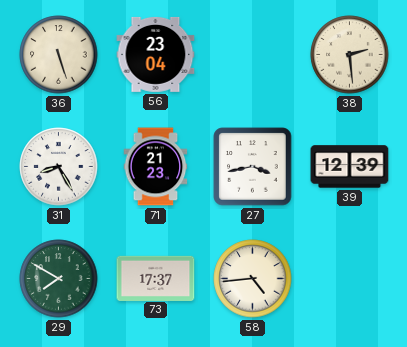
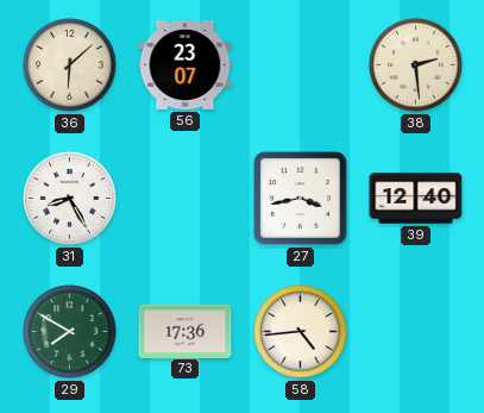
36: 5:27 -> 6:08
56: 23:04 -> 23:07
71: 21:23 -> none
39: 12:39 -> 12:40
73: 17:37 -> 17:36
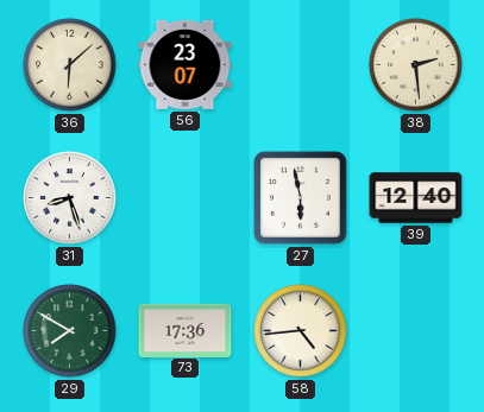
31: 8:25 -> 8:27
27: 3:43 -> 5:58
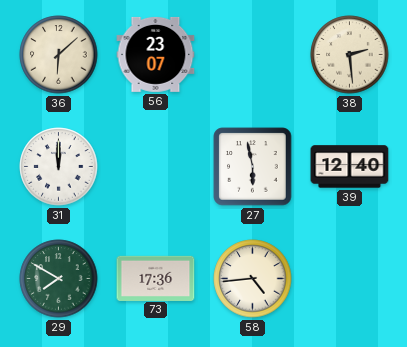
31: 8:27 -> 12:00
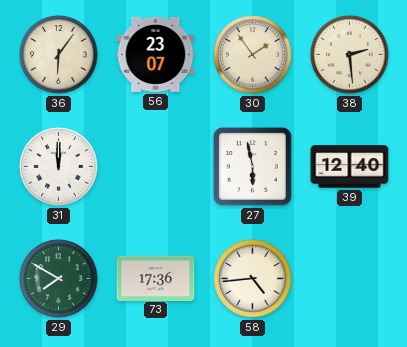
36: 6:08 -> 6:06
30: none -> 1:54
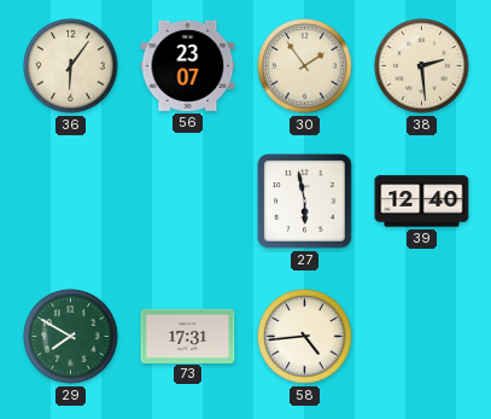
31: 12:00 -> none
73: 17:36 -> 17:31
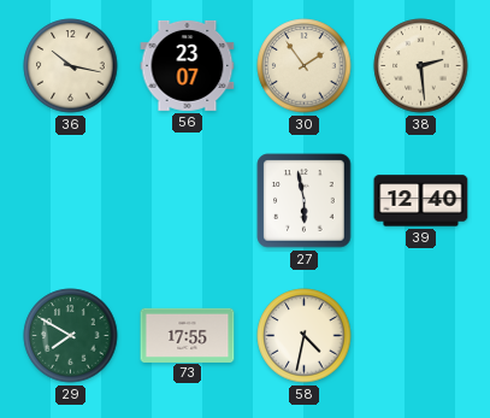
36: 6:06 -> 10:17
73: 17:31 -> 17:55
58: 4:44 -> 4:32
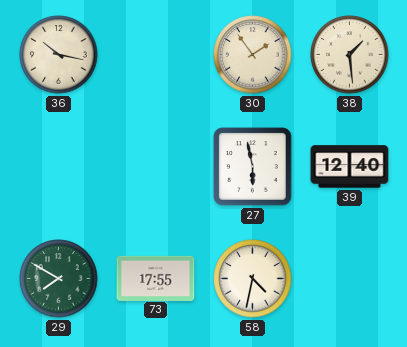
56: 23:07 -> none
38: 2:29 -> 1:29
